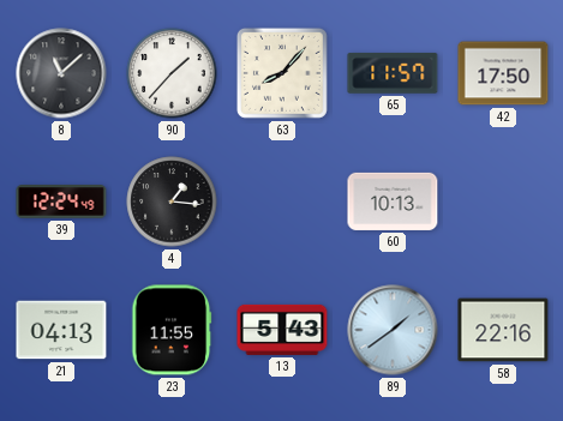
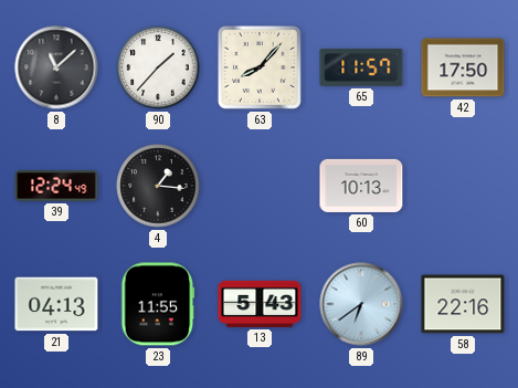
89: 1:39 -> 6:39
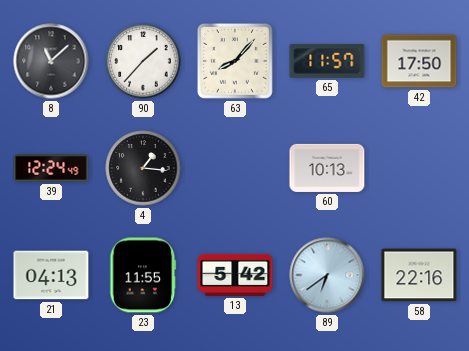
13: 5:43 -> 5:42
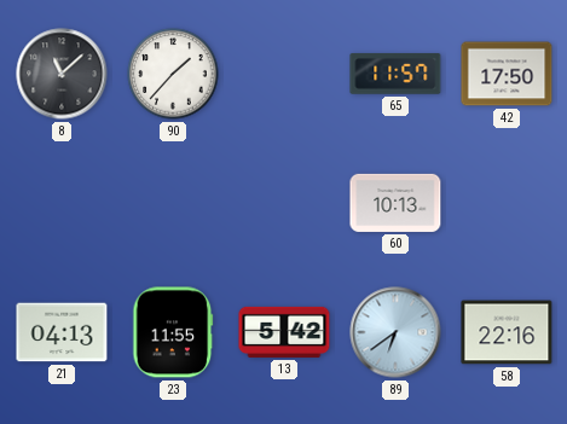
63: 8:07 -> none
39: 12:24 -> none
4: 1:16 -> none
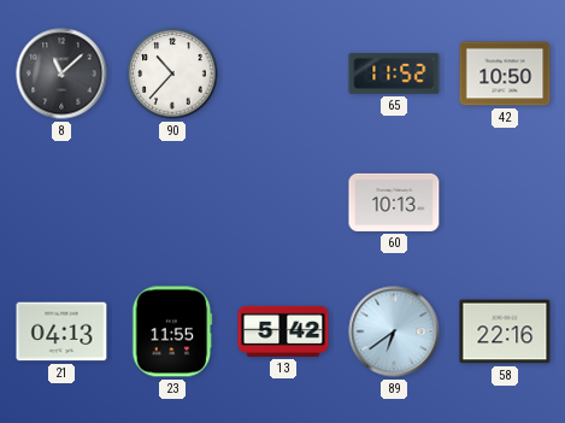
90: 1:37 -> 10:37
65: 11:57 -> 11:52
42: 17:50 -> 10:50
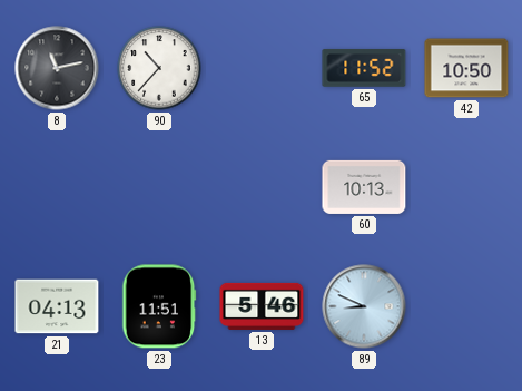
8: 11:08 -> 11:13
23: 11:55 -> 11:51
13: 5:42 -> 5:46
89: 6:39 -> 8:49
58: 22:16 -> none
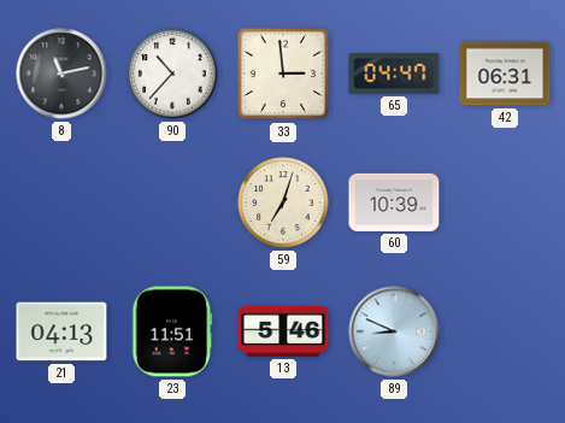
33: none -> 2:59
65: 11:52 -> 04:47
42: 10:50 -> 06:31
59: none -> 7:03
60: 10:13 -> 10:39
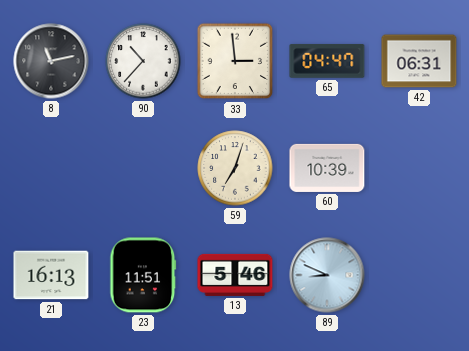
21: 04:13 -> 16:13
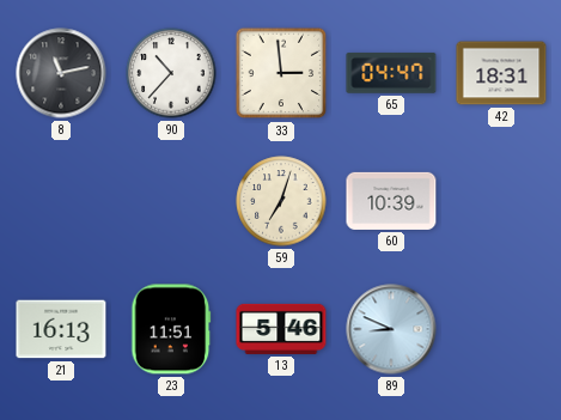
42: 06:31 -> 18:31
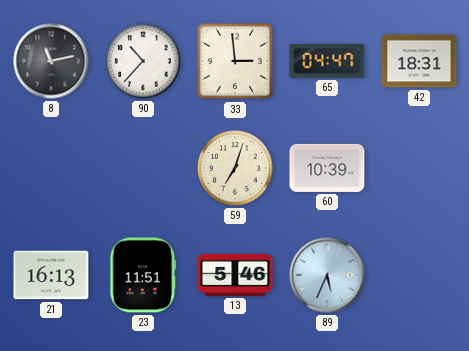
89: 8:49 -> 5:34
